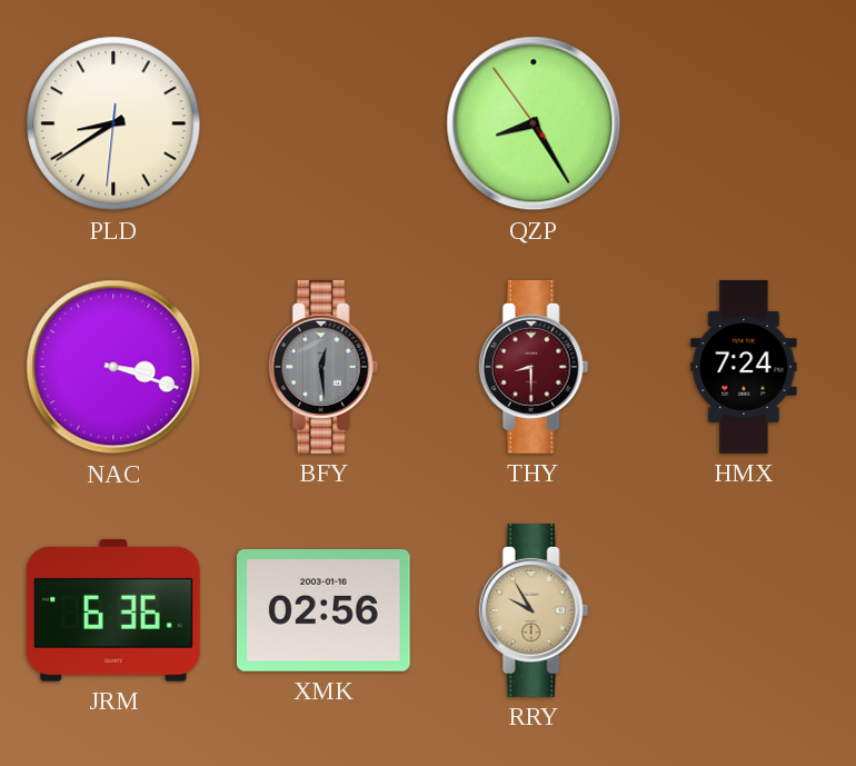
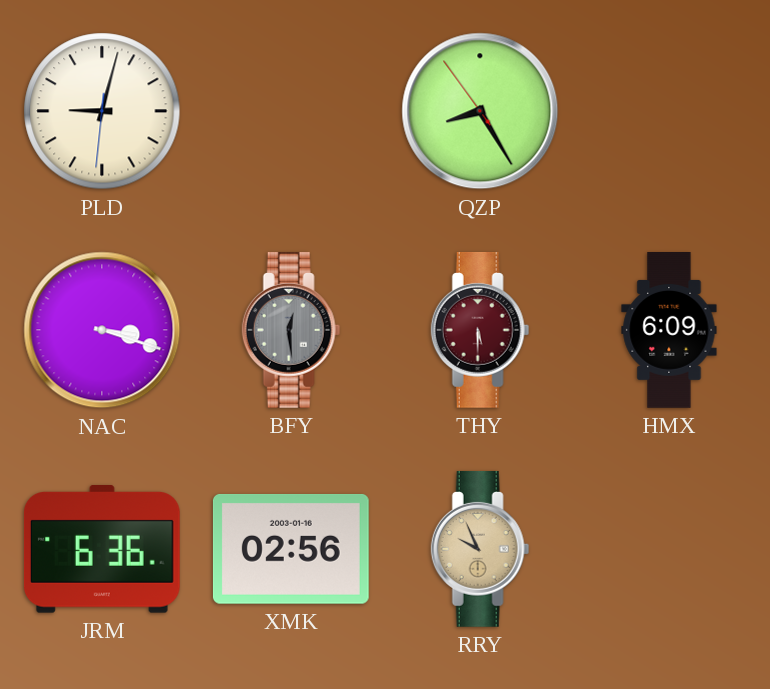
PLD: 8:39 -> 9:02
THY: 8:30 -> 5:30
HMX: 7:24 -> 6:09
RRY: 9:55 -> 9:56
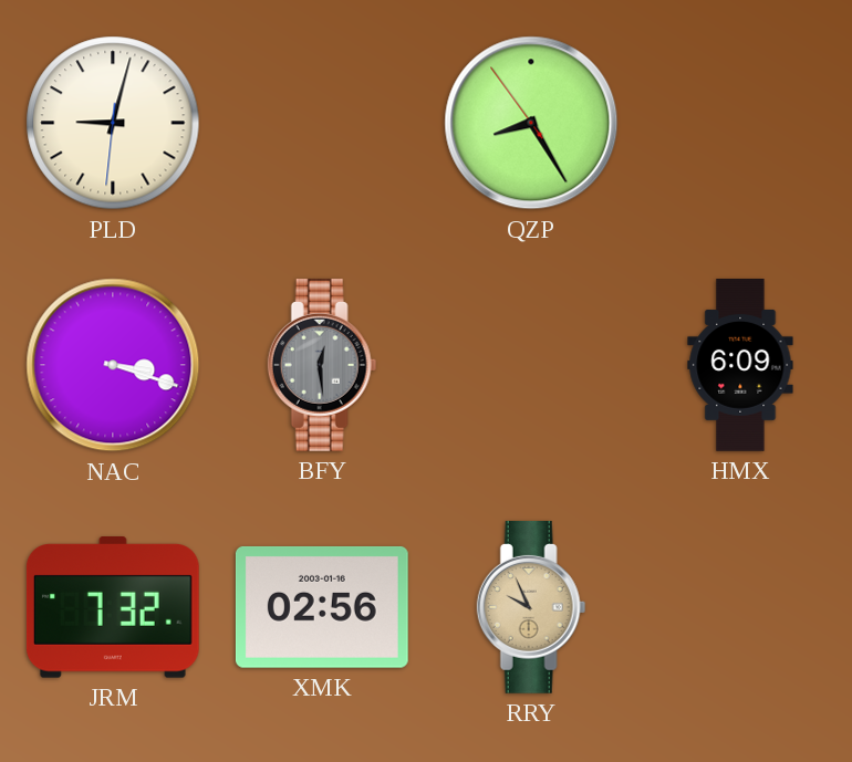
THY: 5:30 -> none
JRM: 6:36 -> 7:32
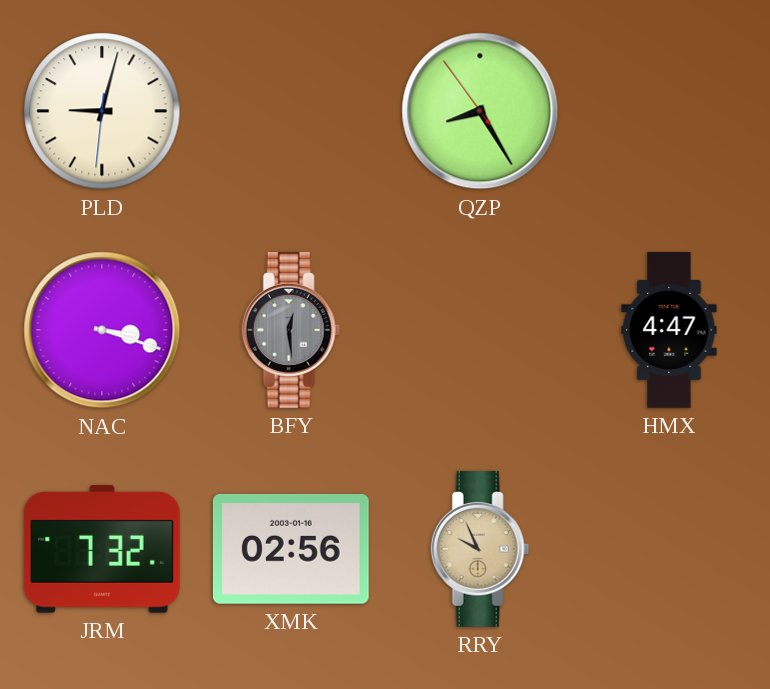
HMX: 6:09 -> 4:47
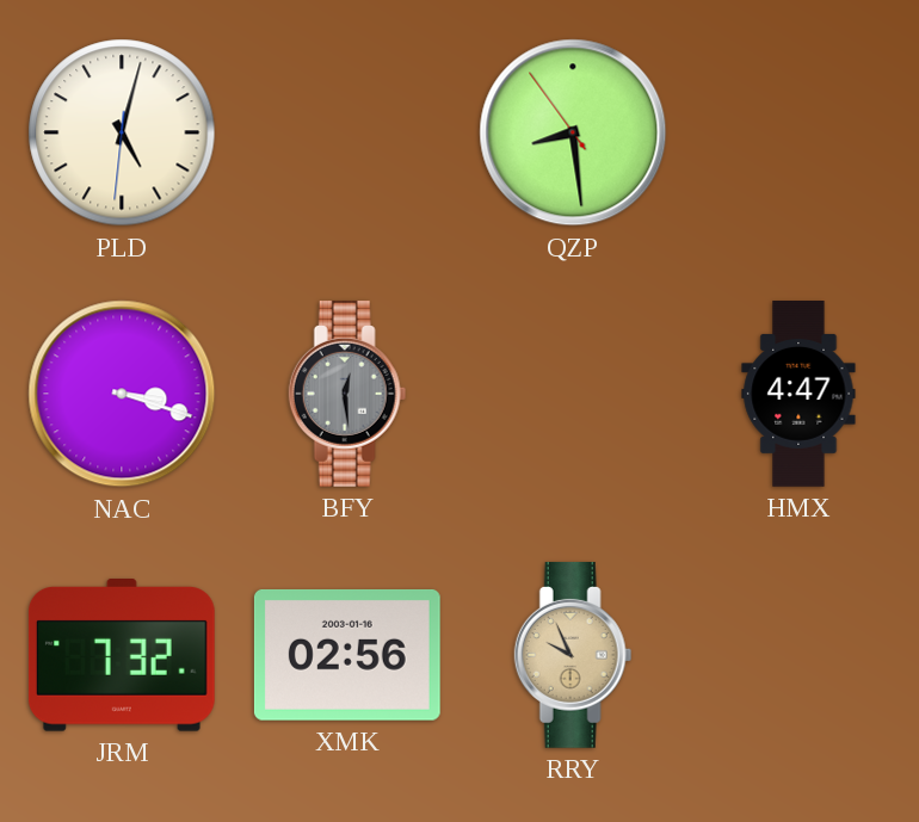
PLD: 9:02 -> 5:02
QZP: 8:24 -> 8:28
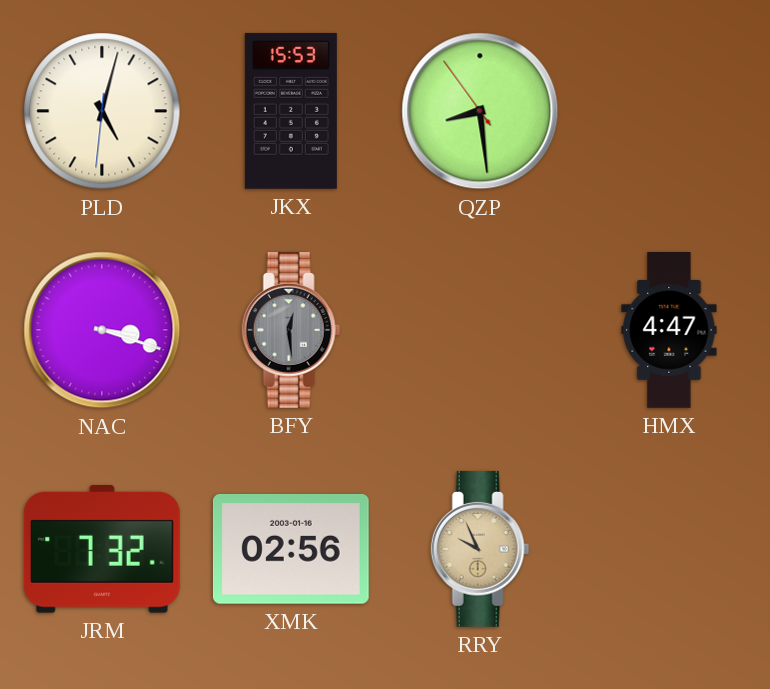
JKX: none -> 15:53
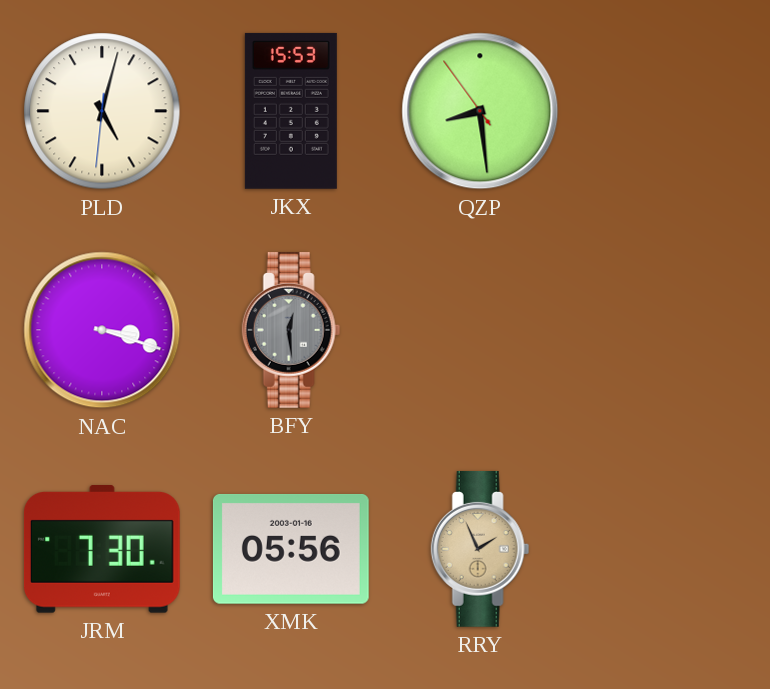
HMX: 4:47 -> none
JRM: 7:32 -> 7:30
XMK: 02:56 -> 05:56
RRY: 9:56 -> 1:56
